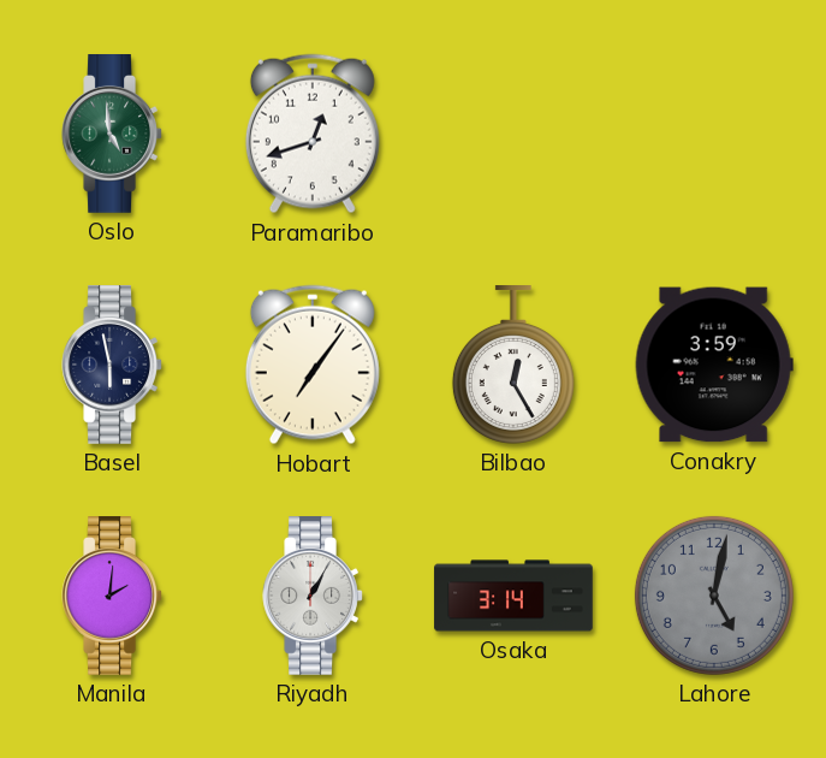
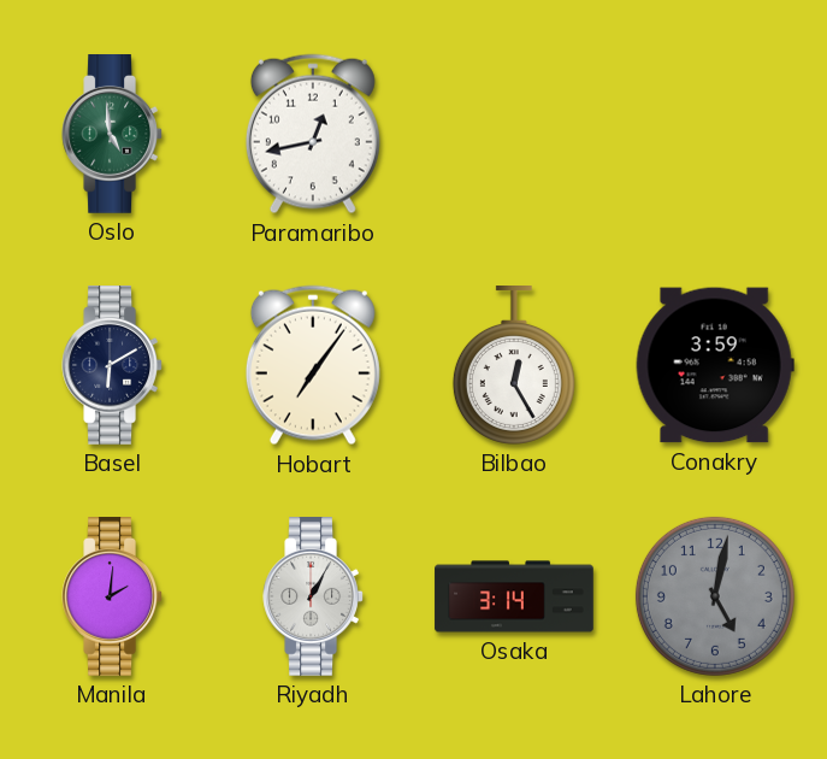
Paramaribo: 12:42 -> 12:43
Basel: 5:58 -> 6:10
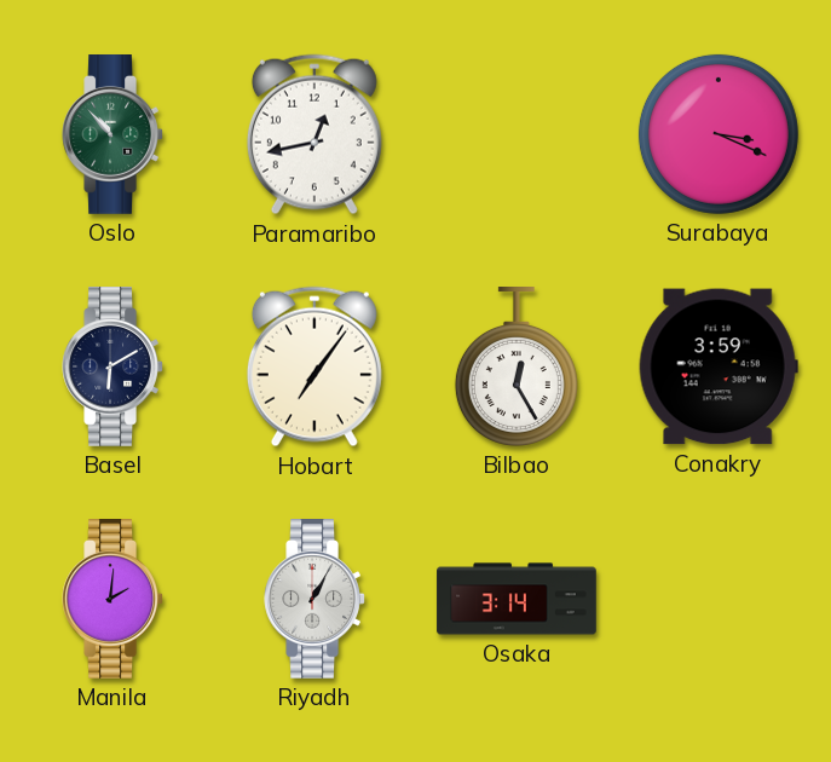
Oslo: 4:59 -> 10:53
Surabaya: none -> 3:19
Lahore: 5:02 -> none
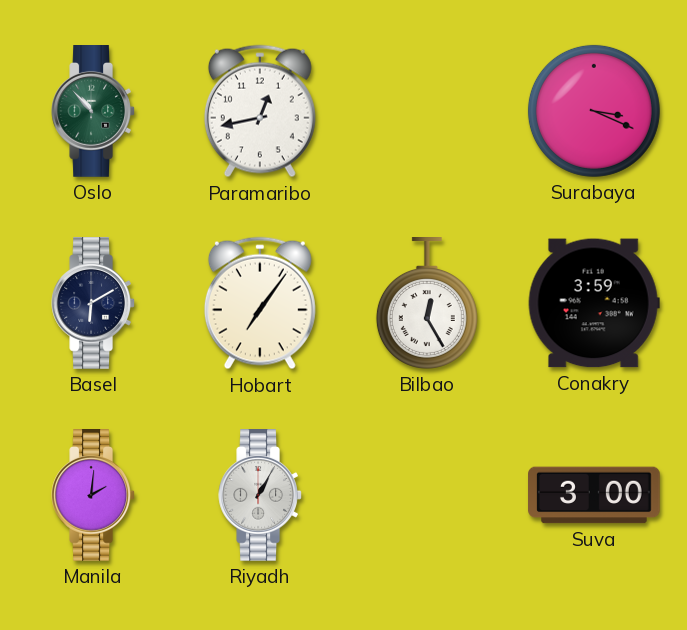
Osaka: 3:14 -> none
Suva: none -> 3:00
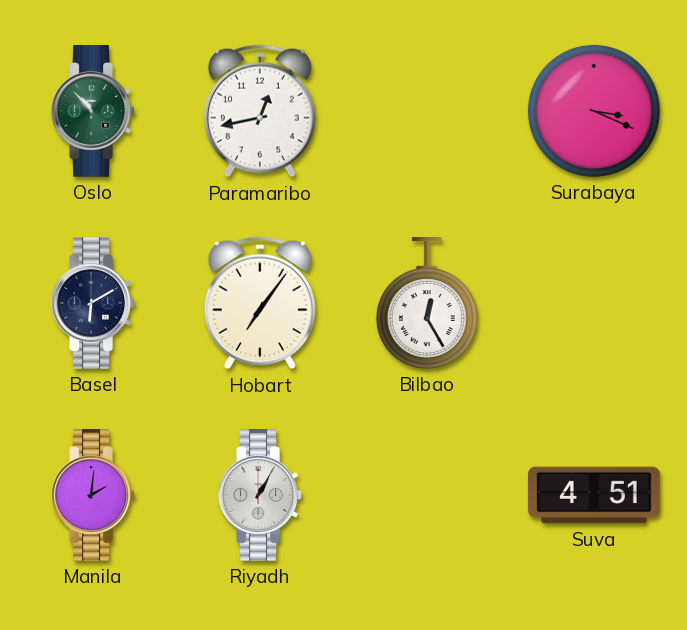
Conakry: 3:59 -> none
Suva: 3:00 -> 4:51
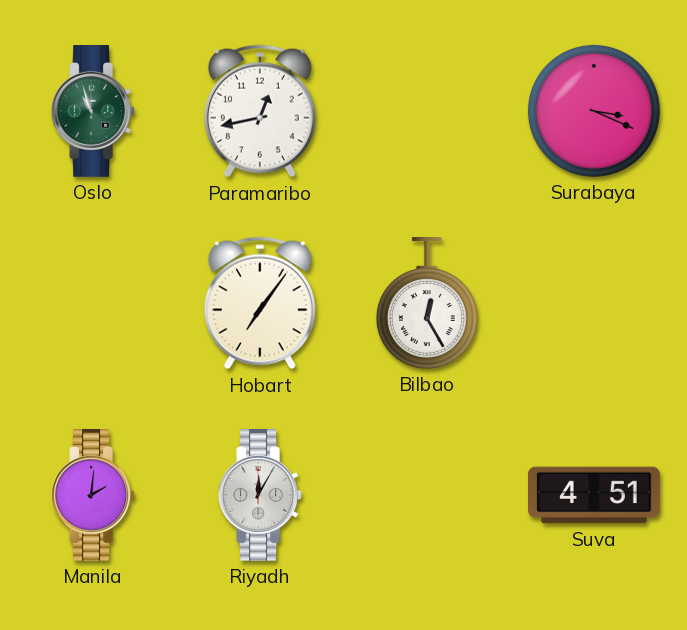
Oslo: 10:53 -> 10:57
Basel: 6:10 -> none
Riyadh: 1:05 -> 12:05
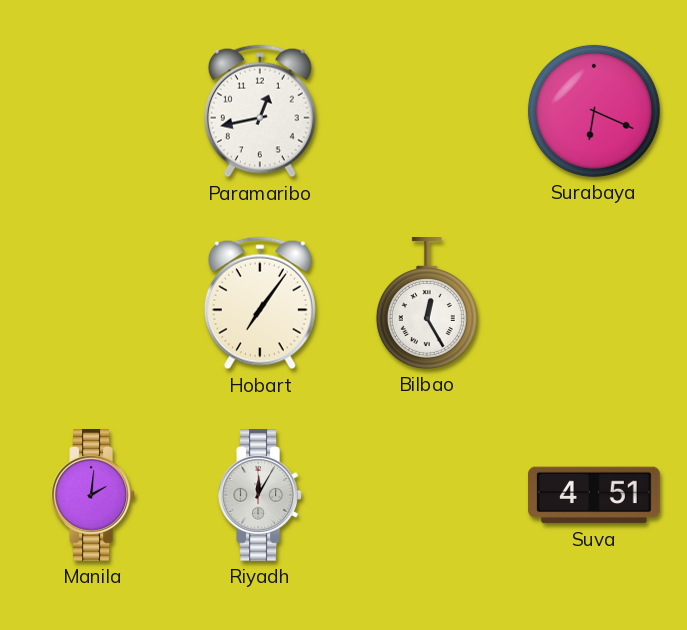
Oslo: 10:57 -> none
Surabaya: 3:19 -> 6:19
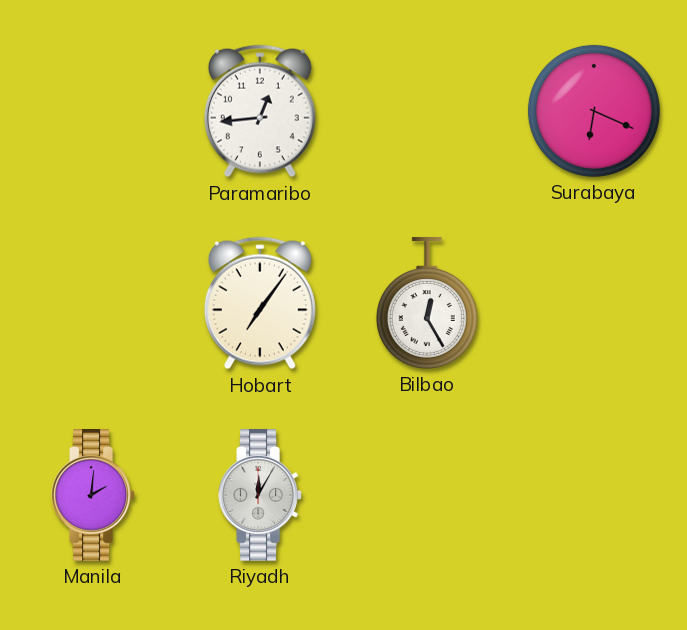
Paramaribo: 12:43 -> 12:44
Suva: 4:51 -> none
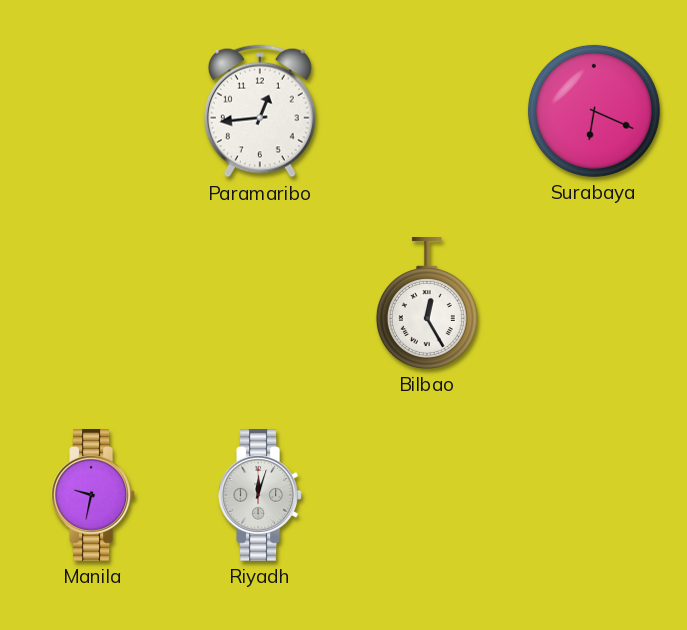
Hobart: 7:06 -> none
Manila: 2:01 -> 9:32
Riyadh: 12:05 -> 12:03
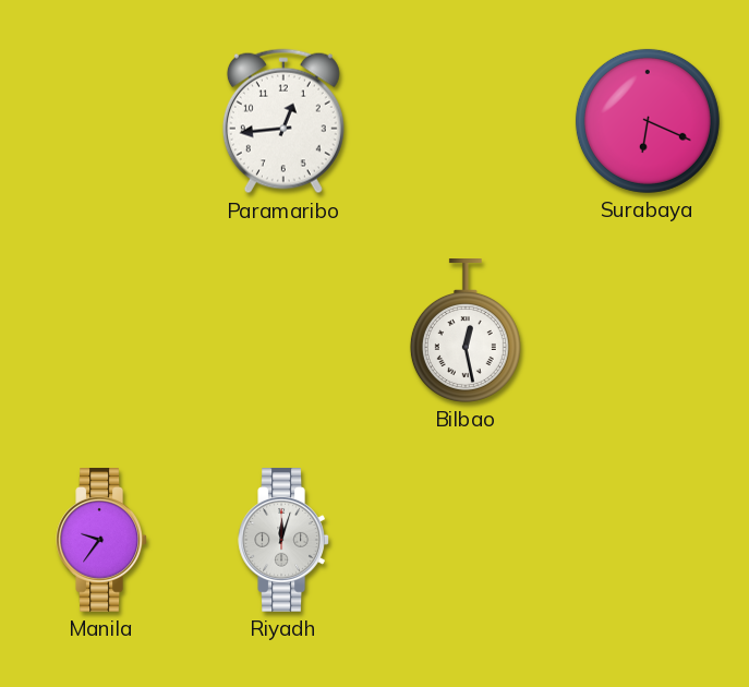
Bilbao: 12:25 -> 12:28
Manila: 9:32 -> 9:36
